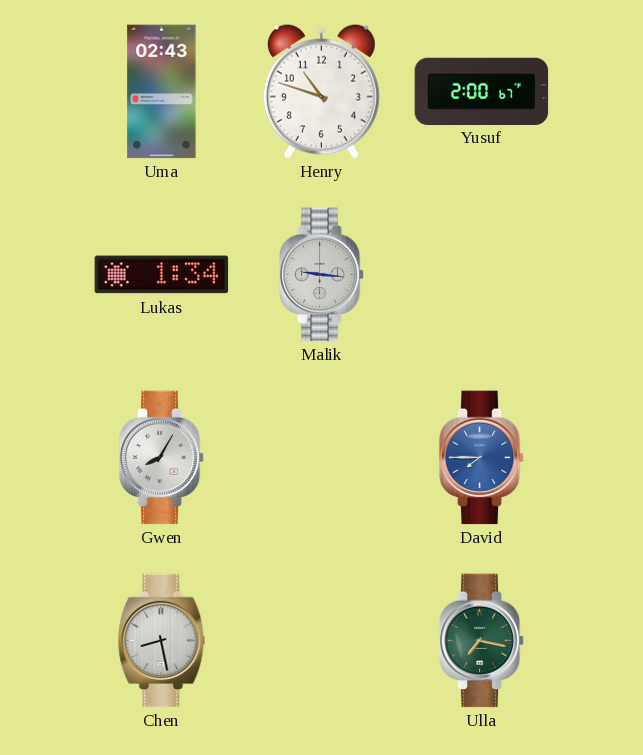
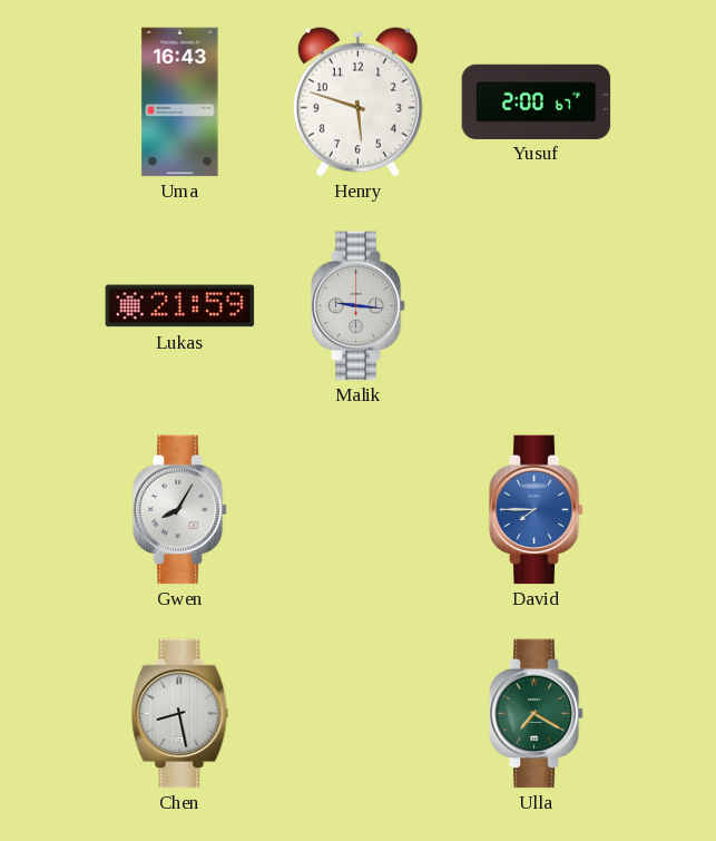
Uma: 02:43 -> 16:43
Henry: 10:48 -> 5:48
Lukas: 1:34 -> 21:59
Ulla: 7:17 -> 7:20
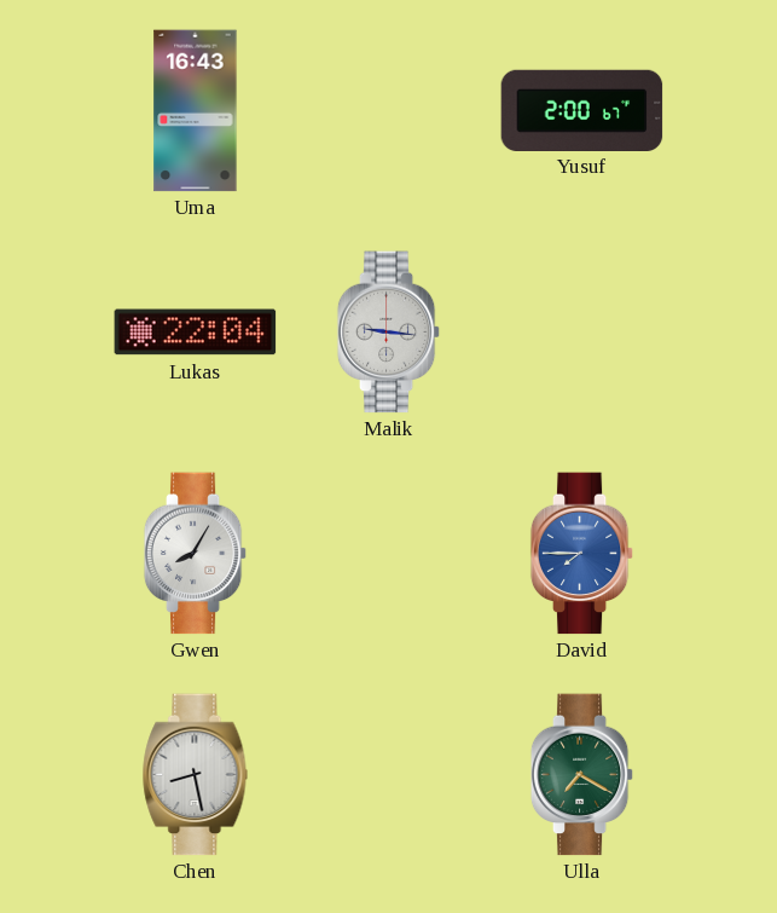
Henry: 5:48 -> none
Lukas: 21:59 -> 22:04
